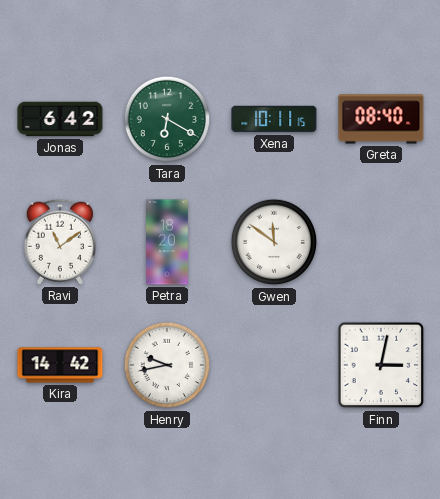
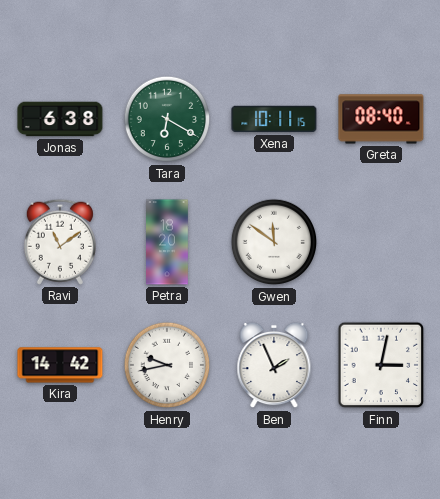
Jonas: 6:42 -> 6:38
Ben: none -> 1:56
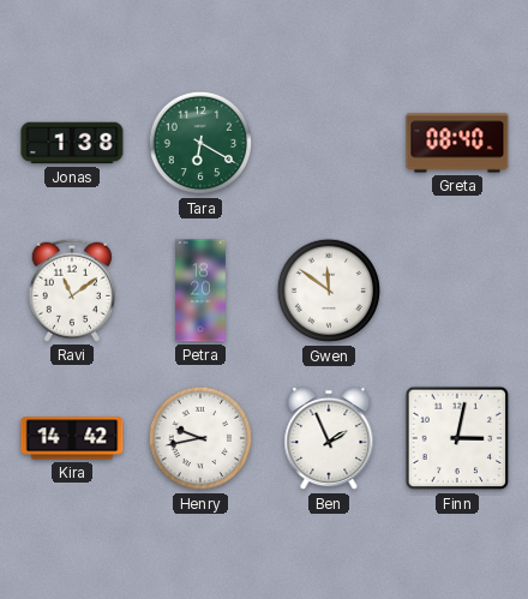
Jonas: 6:38 -> 1:38
Xena: 10:11 -> none
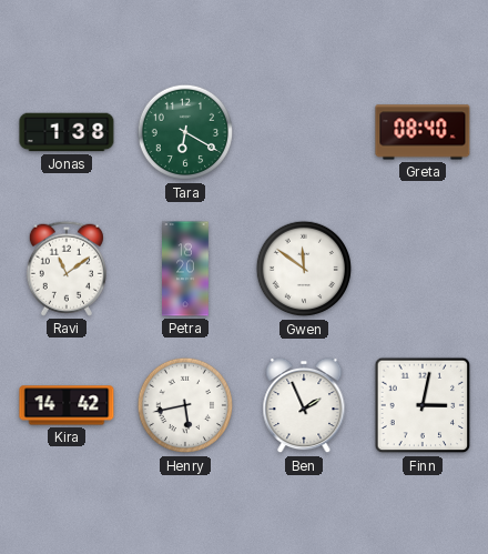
Henry: 9:43 -> 5:43
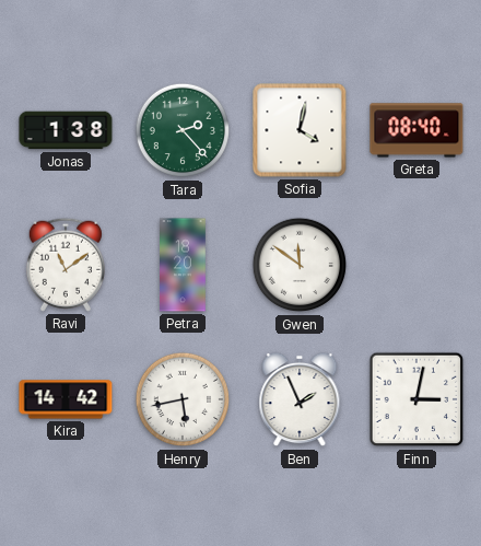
Tara: 6:20 -> 2:23
Sofia: none -> 4:02
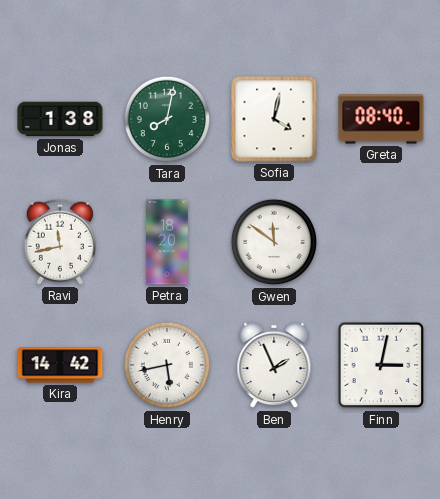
Tara: 2:23 -> 8:02
Ravi: 11:09 -> 11:43
